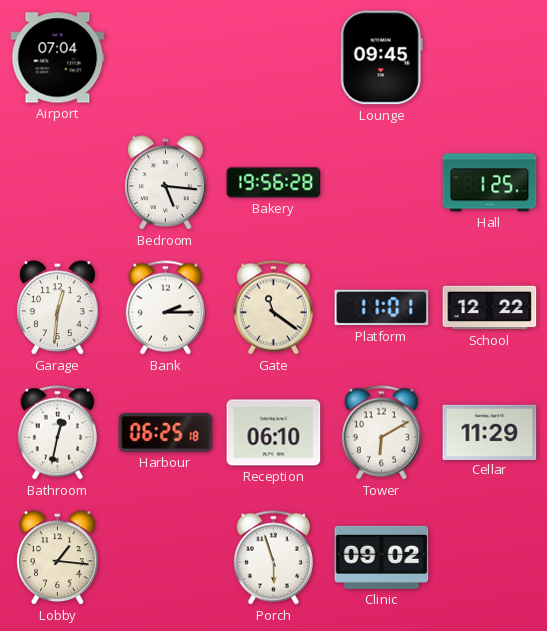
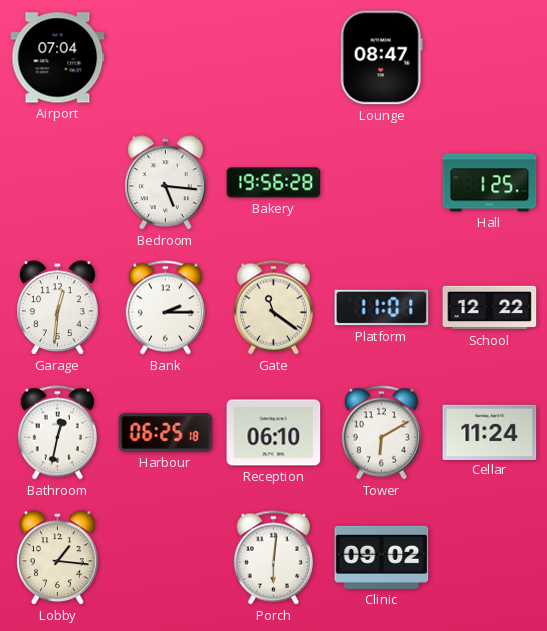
Lounge: 09:45 -> 08:47
Cellar: 11:29 -> 11:24
Porch: 5:57 -> 6:01
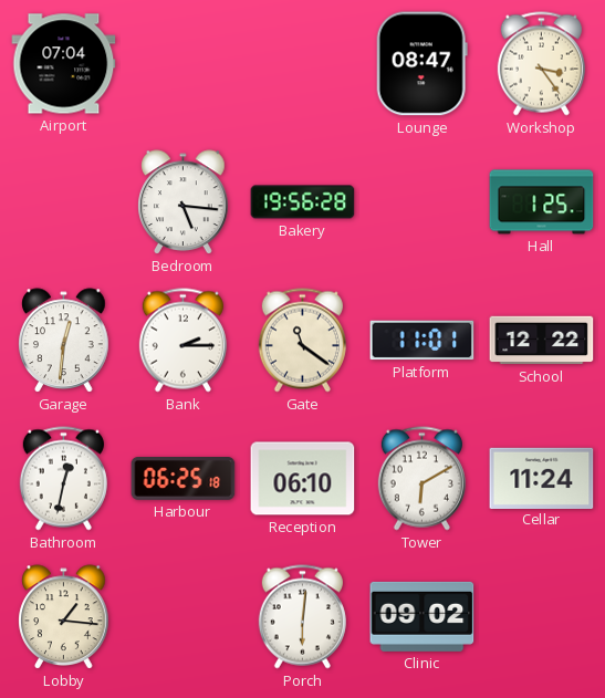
Workshop: none -> 3:24
